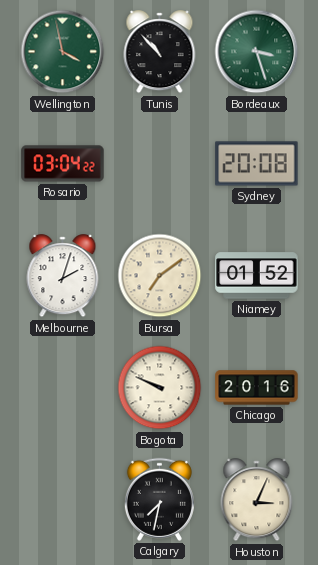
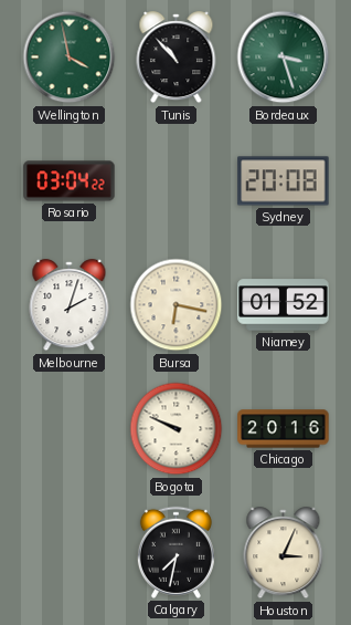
Bursa: 7:09 -> 6:17
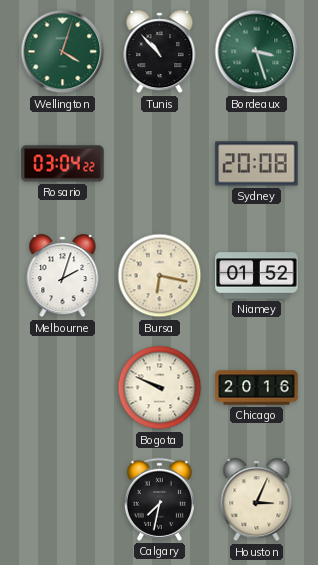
Wellington: 3:58 -> 4:03
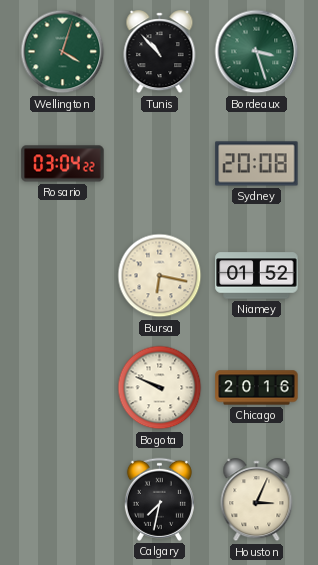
Melbourne: 2:03 -> none
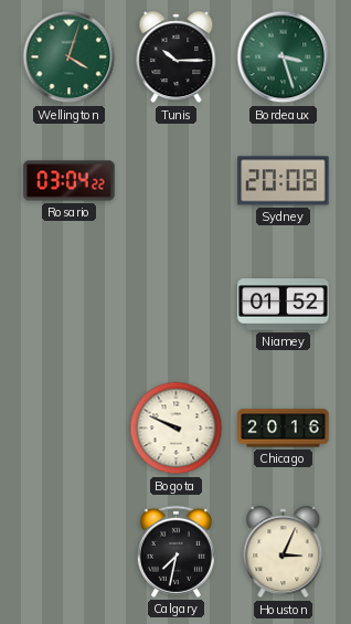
Tunis: 10:53 -> 10:15
Bursa: 6:17 -> none
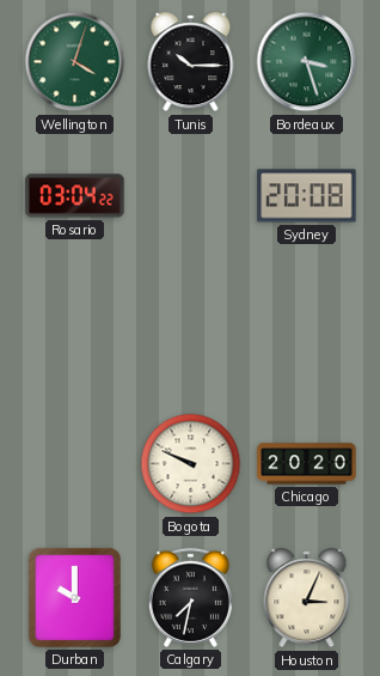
Niamey: 01:52 -> none
Chicago: 20:16 -> 20:20
Durban: none -> 10:00
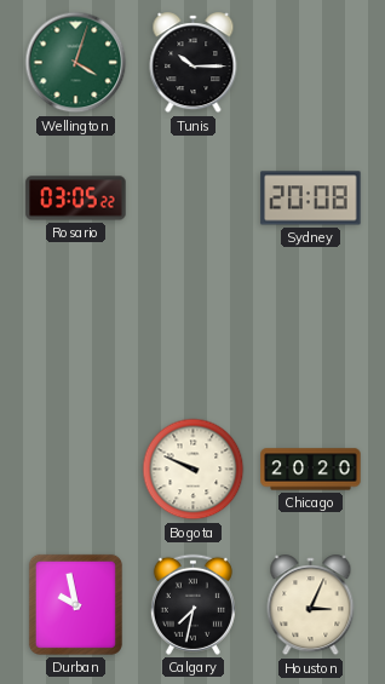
Bordeaux: 3:27 -> none
Rosario: 03:04 -> 03:05
Durban: 10:00 -> 9:58
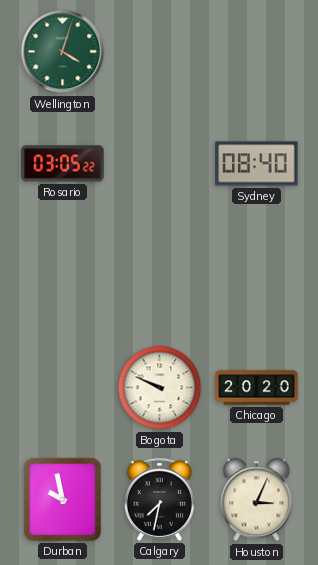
Tunis: 10:15 -> none
Sydney: 20:08 -> 08:40
